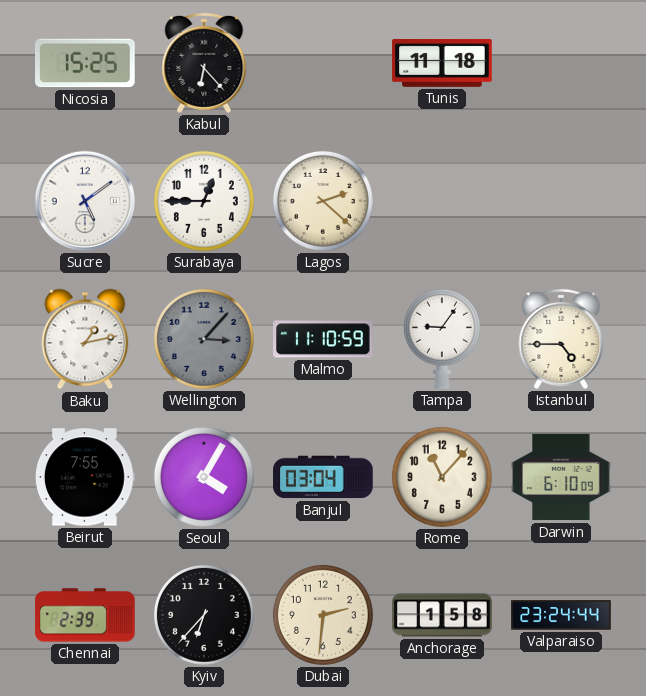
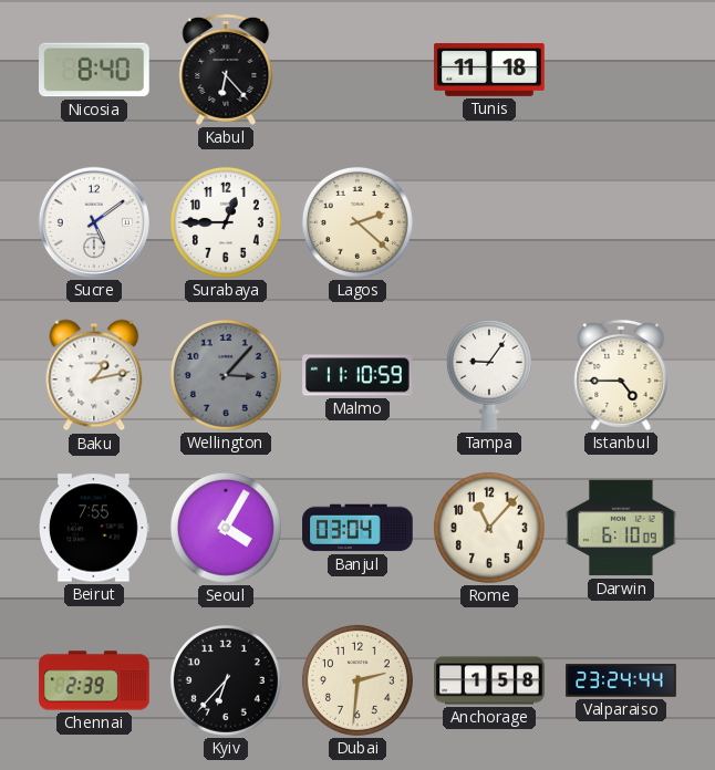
Nicosia: 15:25 -> 8:40
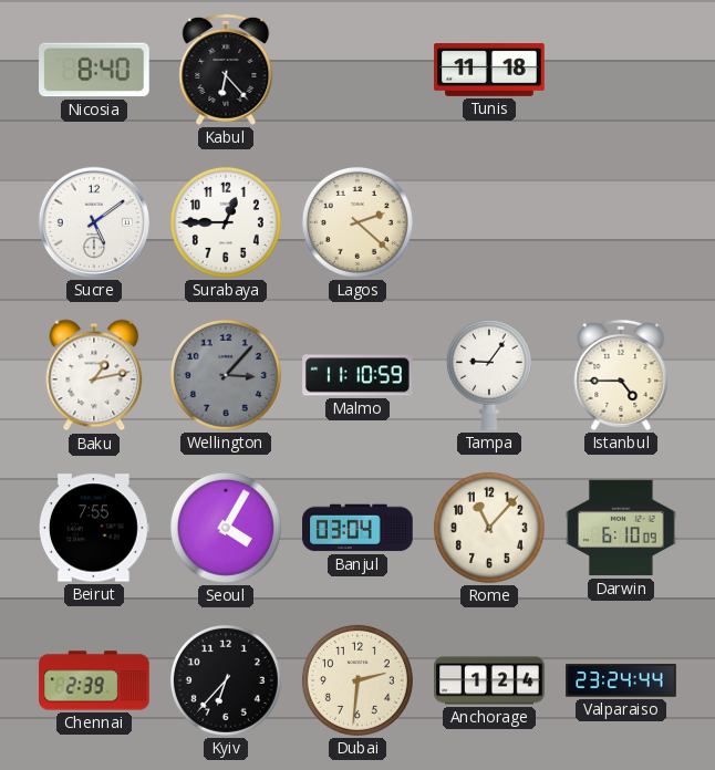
Anchorage: 1:58 -> 1:24
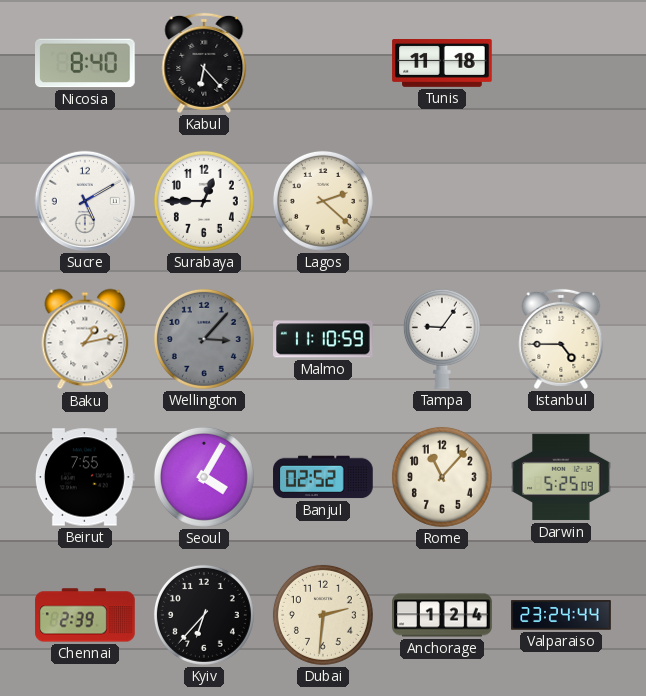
Sucre: 5:09 -> 5:10
Banjul: 03:04 -> 02:52
Darwin: 6:10 -> 5:25
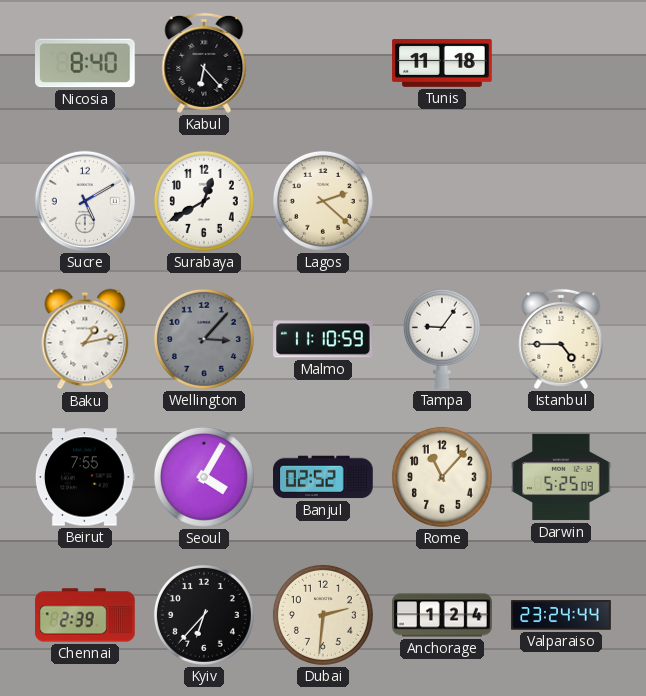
Surabaya: 12:45 -> 12:40
